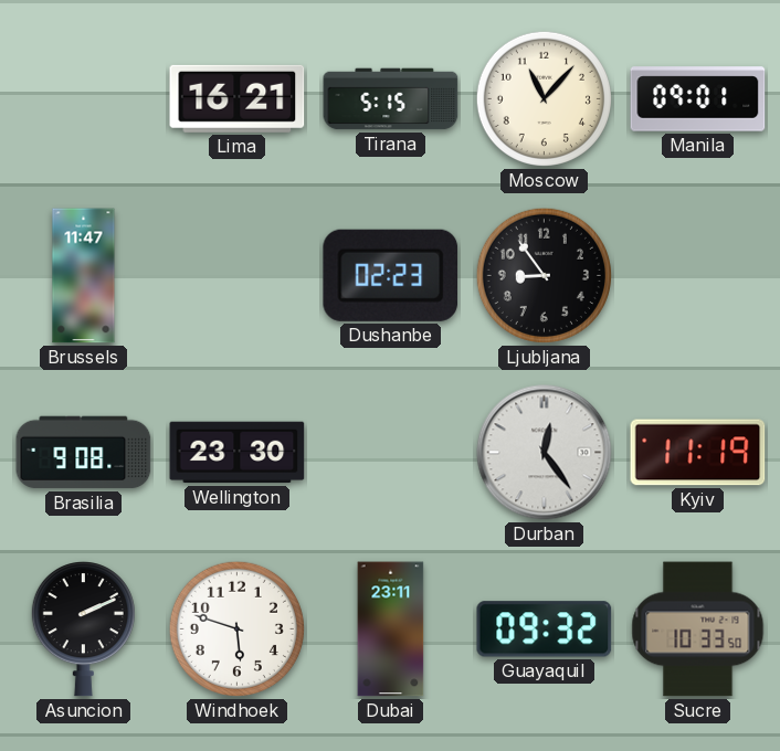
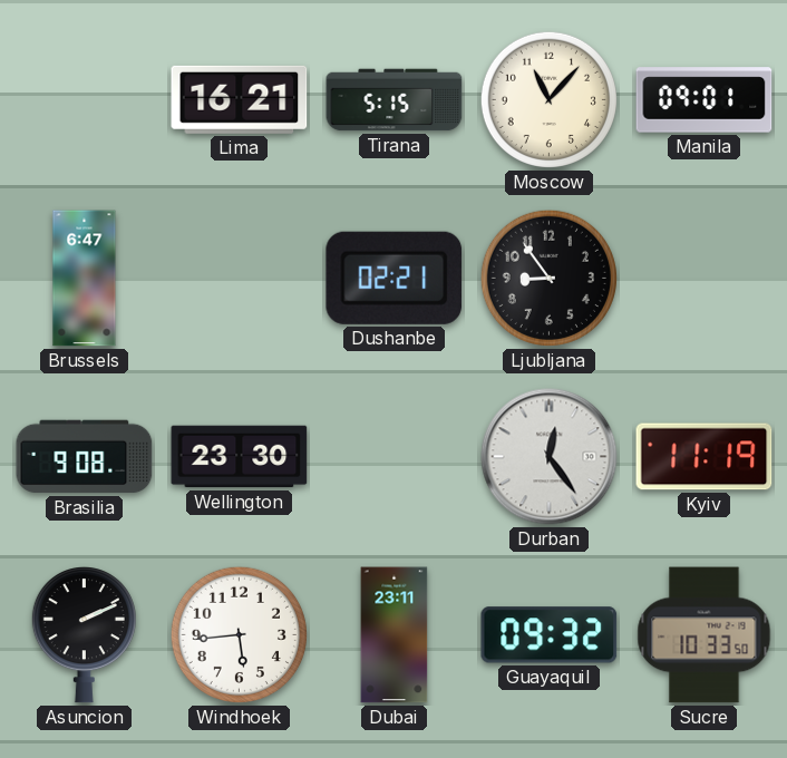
Brussels: 11:47 -> 6:47
Dushanbe: 02:23 -> 02:21
Windhoek: 5:48 -> 5:44
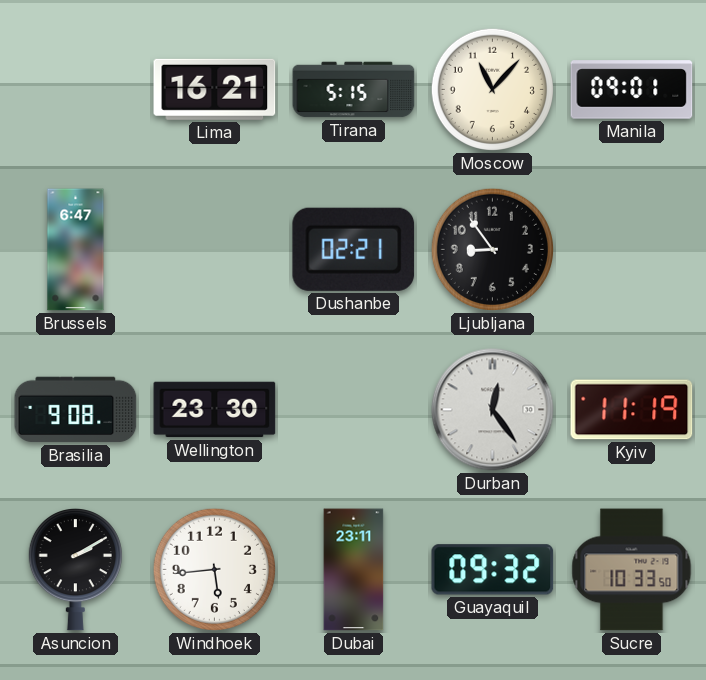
Asuncion: 2:11 -> 2:10
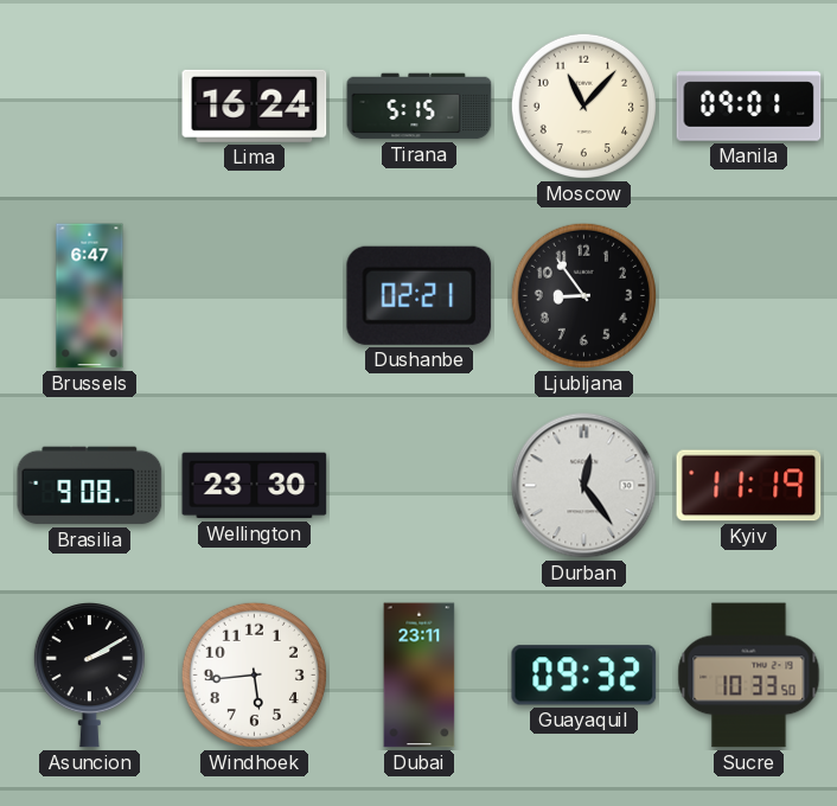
Lima: 16:21 -> 16:24
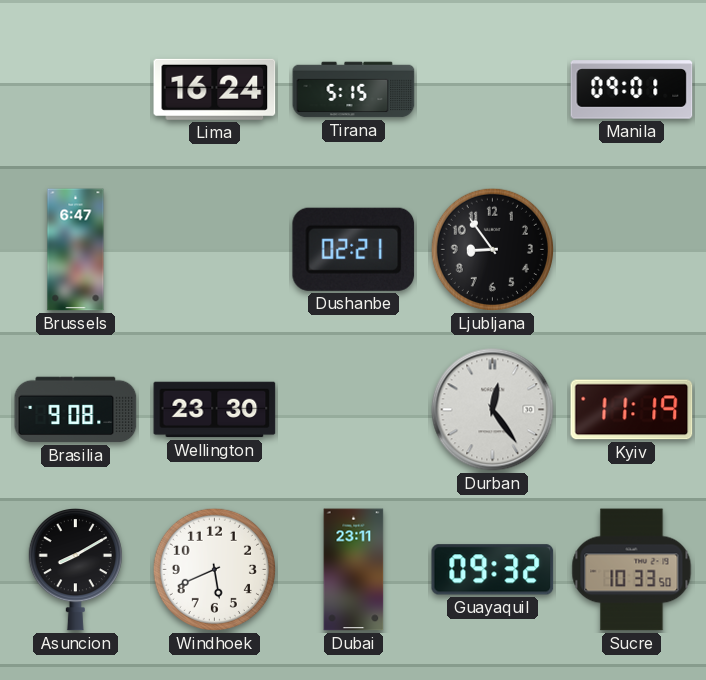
Moscow: 11:07 -> none
Asuncion: 2:10 -> 8:10
Windhoek: 5:44 -> 5:41
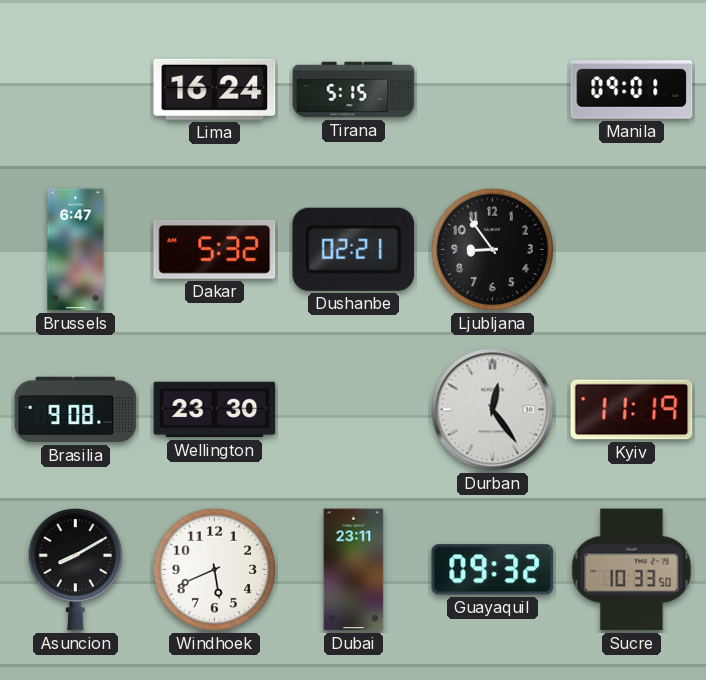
Dakar: none -> 5:32
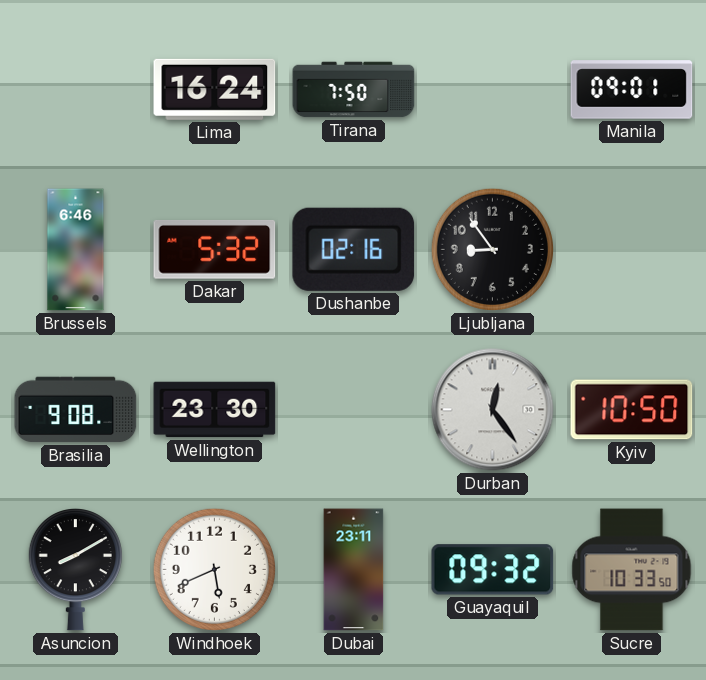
Tirana: 5:15 -> 7:50
Brussels: 6:47 -> 6:46
Dushanbe: 02:21 -> 02:16
Kyiv: 11:19 -> 10:50
